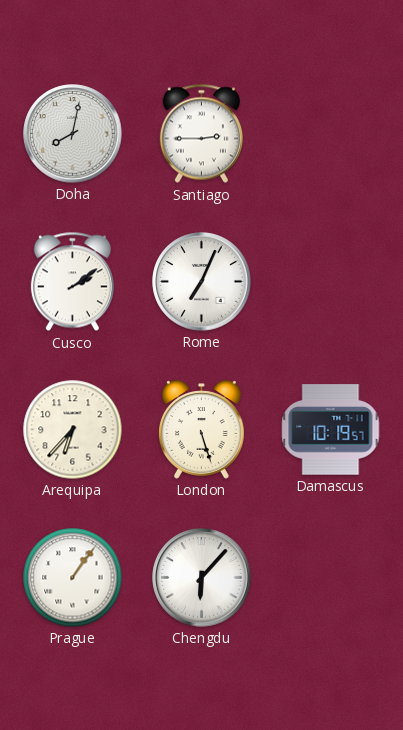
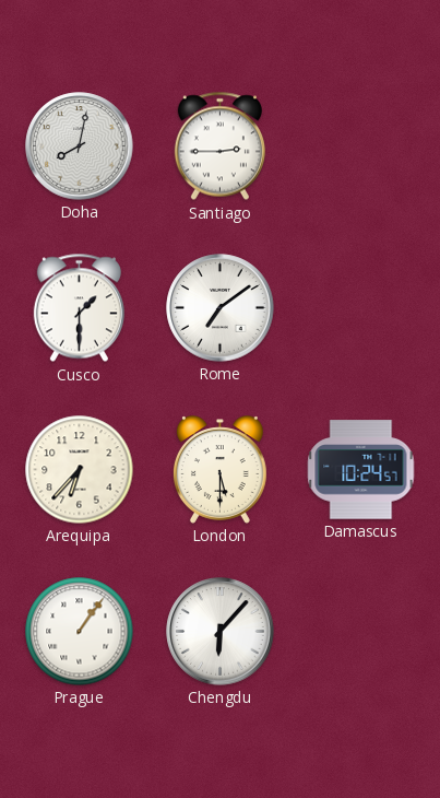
Cusco: 2:09 -> 1:30
Rome: 7:04 -> 7:09
London: 5:27 -> 5:30
Damascus: 10:19 -> 10:24
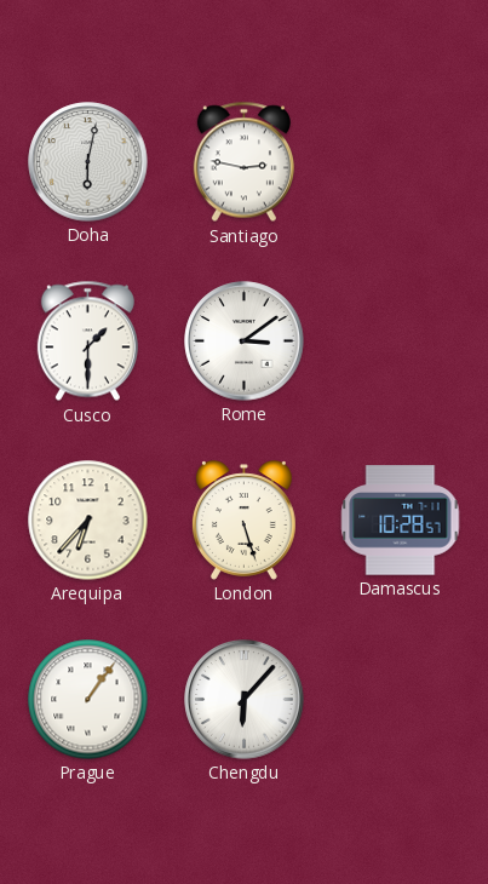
Doha: 8:02 -> 6:02
Santiago: 2:45 -> 2:47
Rome: 7:09 -> 3:09
London: 5:30 -> 5:27
Damascus: 10:24 -> 10:28
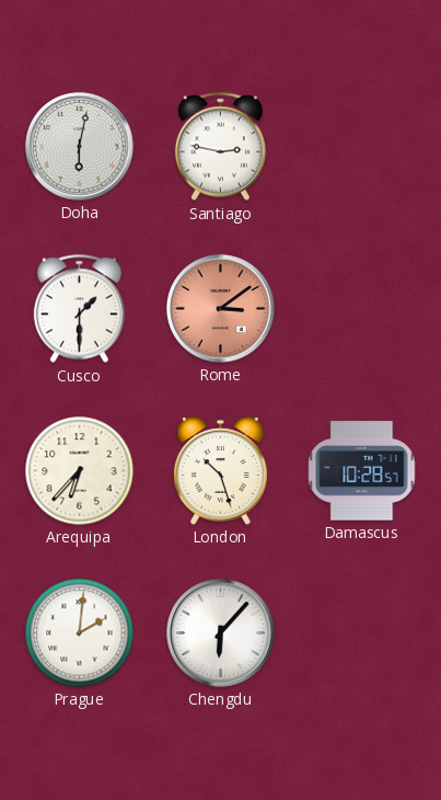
Rome dial: white -> salmon
London: 5:27 -> 10:27
Prague: 1:06 -> 2:01
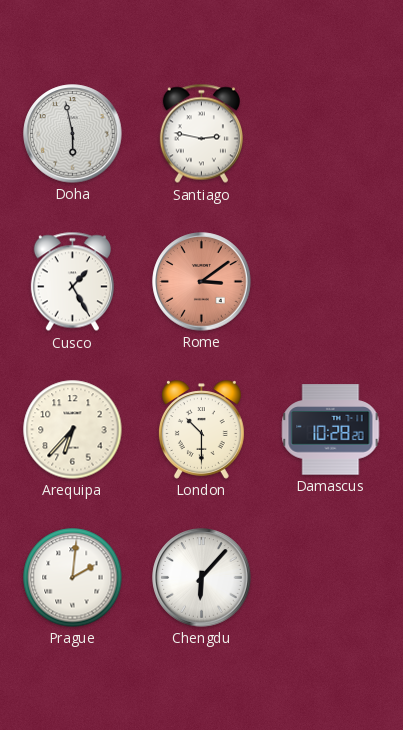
Doha: 6:02 -> 5:58
Cusco: 1:30 -> 1:25
London: 10:27 -> 10:30
Damascus: 10:28:57 -> 10:28:20
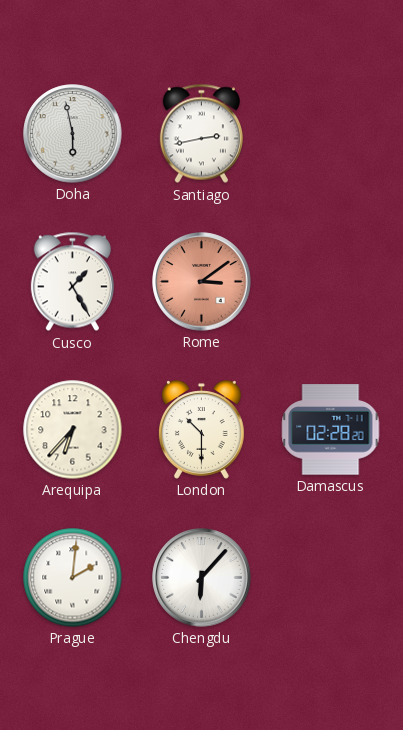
Santiago: 2:47 -> 2:43
Damascus: 10:28 -> 02:28
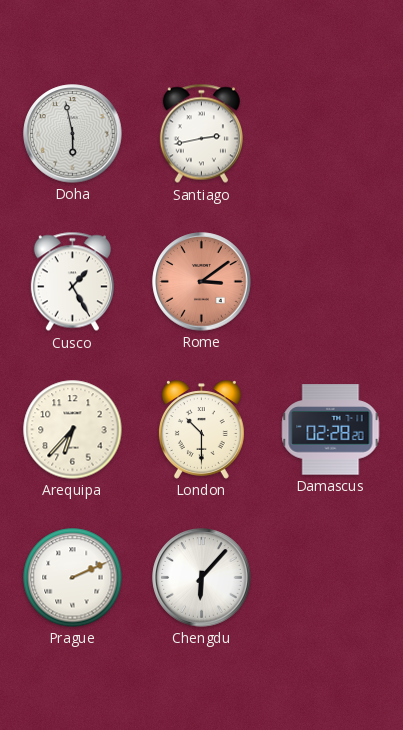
Prague: 2:01 -> 2:11
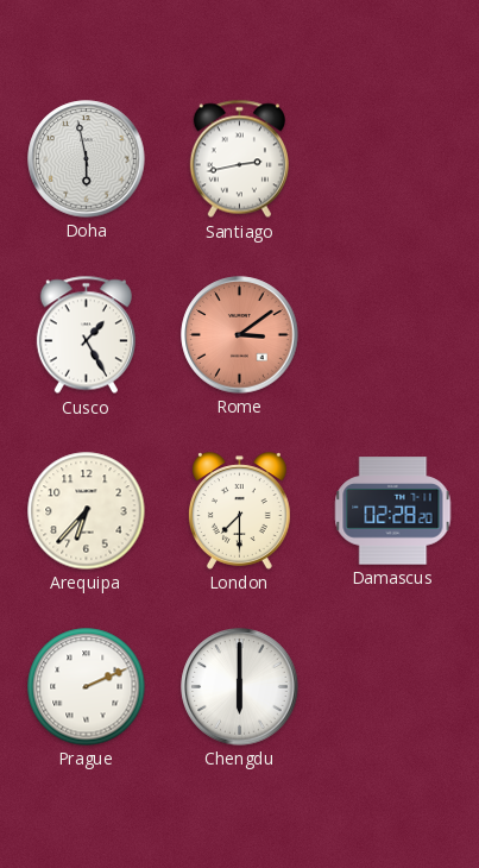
London: 10:30 -> 7:30
Chengdu: 6:07 -> 6:00
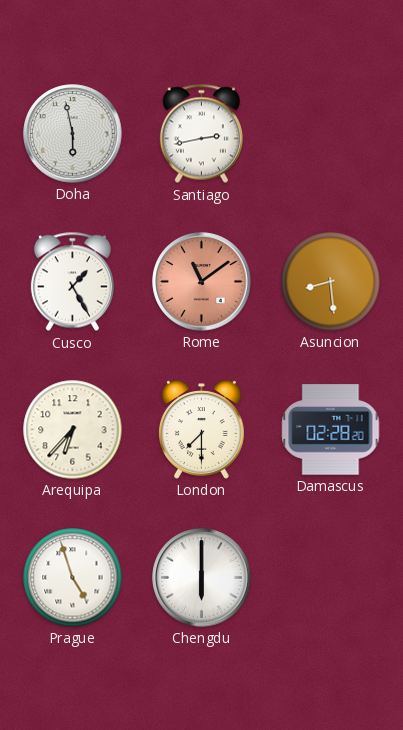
Rome: 3:09 -> 11:09
Asuncion: none -> 8:29
Prague: 2:11 -> 4:57
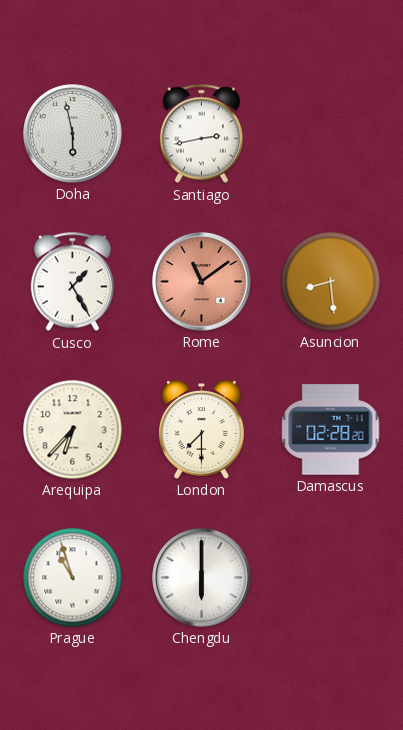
Prague: 4:57 -> 10:57
